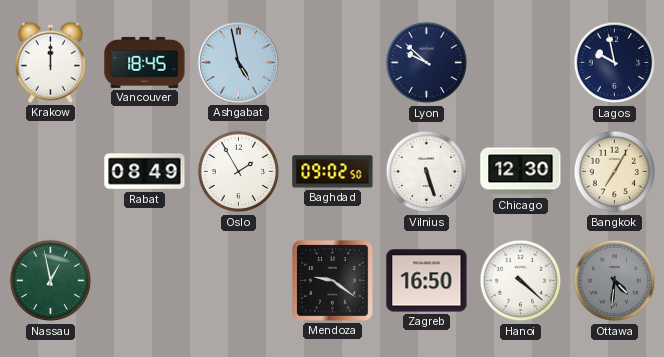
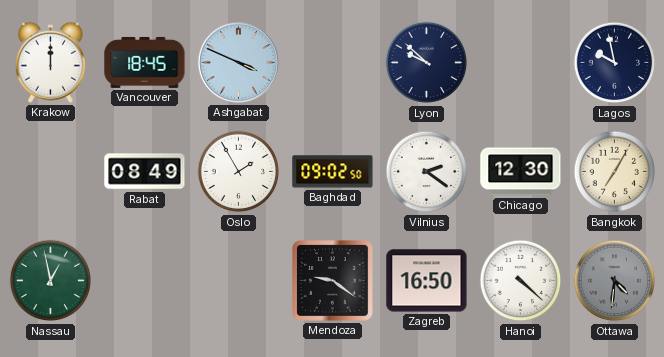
Ashgabat: 4:58 -> 3:49
Vilnius: 5:27 -> 2:21
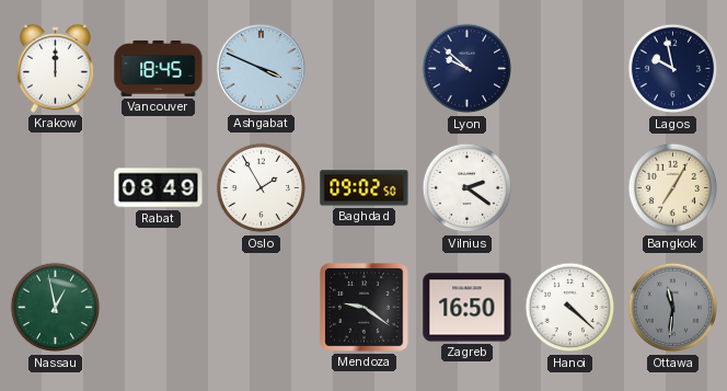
Chicago: 12:30 -> none
Ottawa: 4:31 -> 11:31
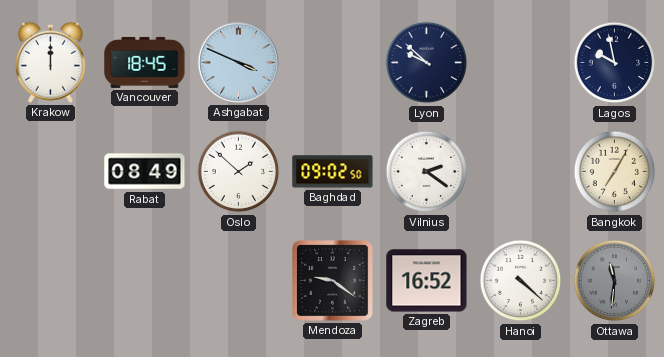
Oslo: 1:55 -> 1:52
Nassau: 12:58 -> none
Zagreb: 16:50 -> 16:52
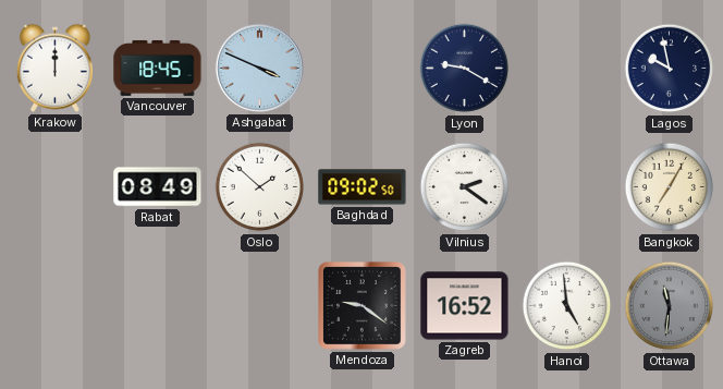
Lyon: 9:52 -> 9:20
Hanoi: 4:22 -> 4:59
